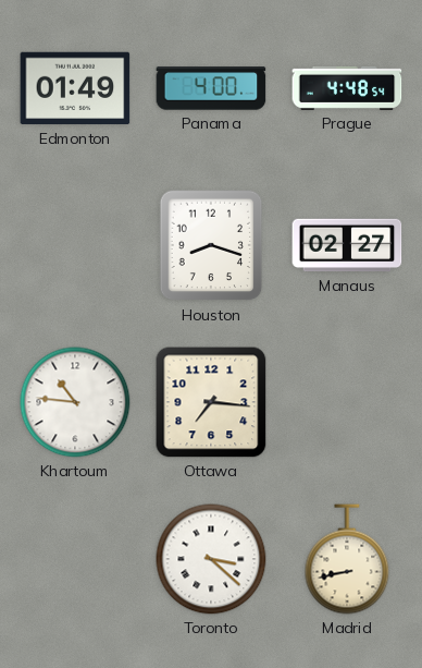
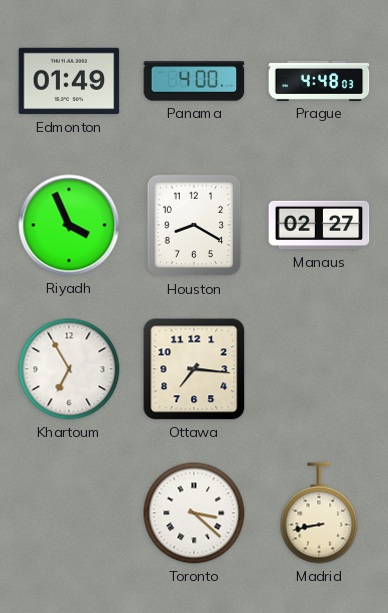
Prague: 4:48:54 -> 4:48:03
Riyadh: none -> 3:56
Houston: 8:18 -> 8:20
Khartoum: 10:46 -> 6:55
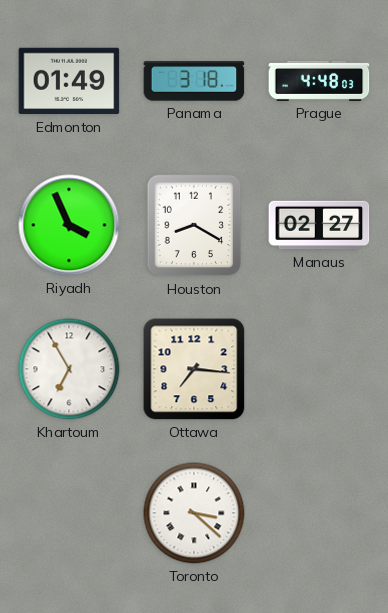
Panama: 4:00 -> 3:18
Madrid: 8:43 -> none
